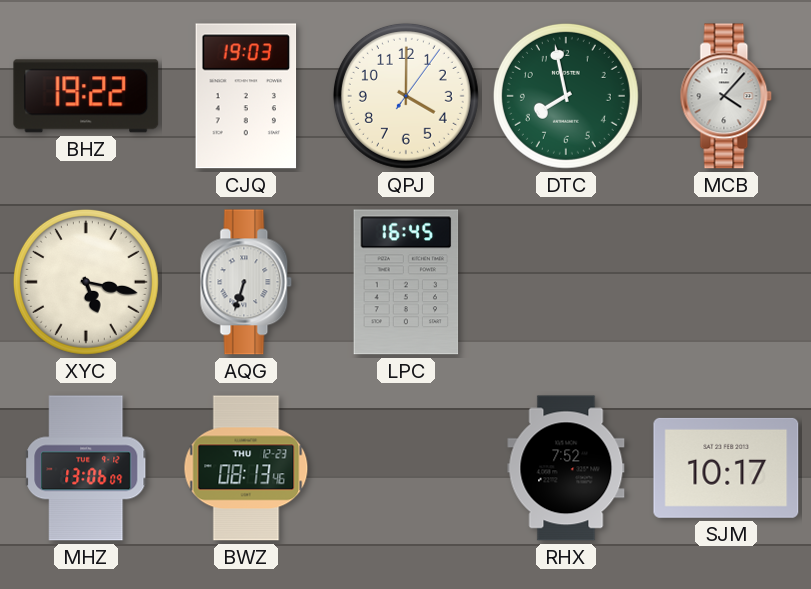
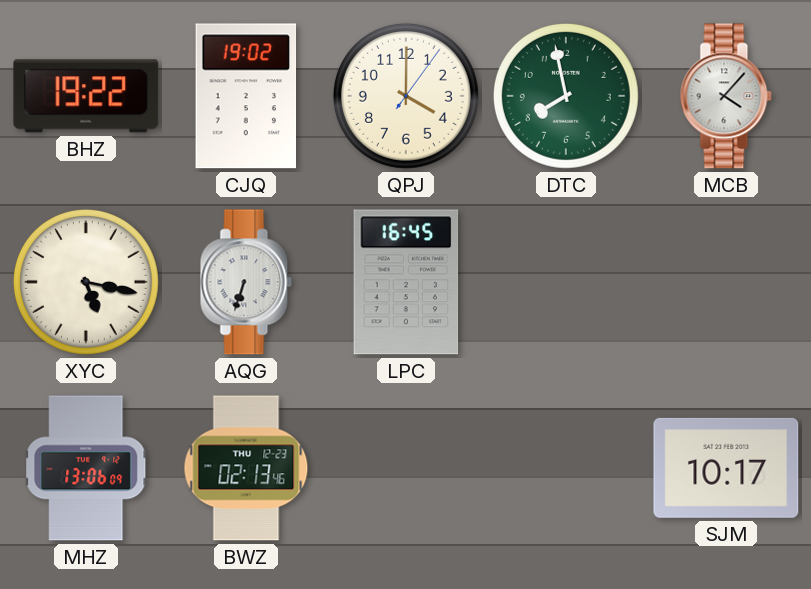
CJQ: 19:03 -> 19:02
BWZ: 08:13 -> 02:13
RHX: 7:52 -> none
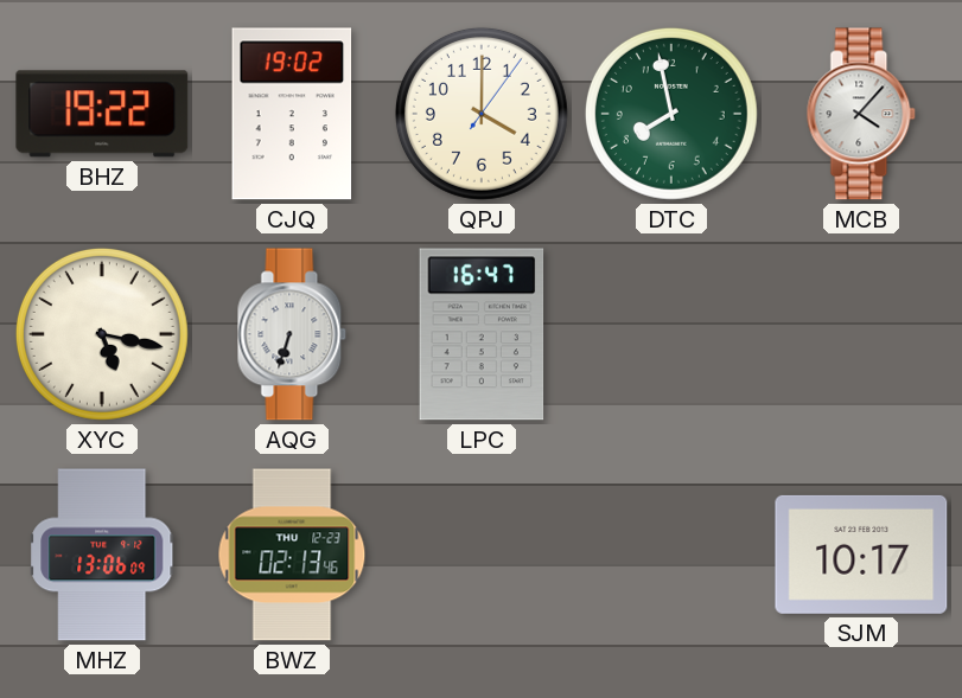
LPC: 16:45 -> 16:47
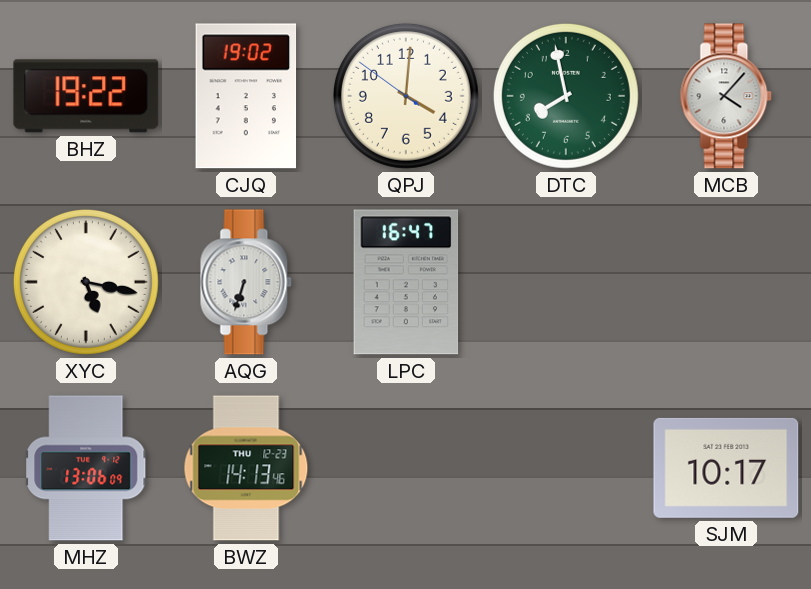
QPJ: 4:00:06 -> 4:00:51
BWZ: 02:13 -> 14:13
